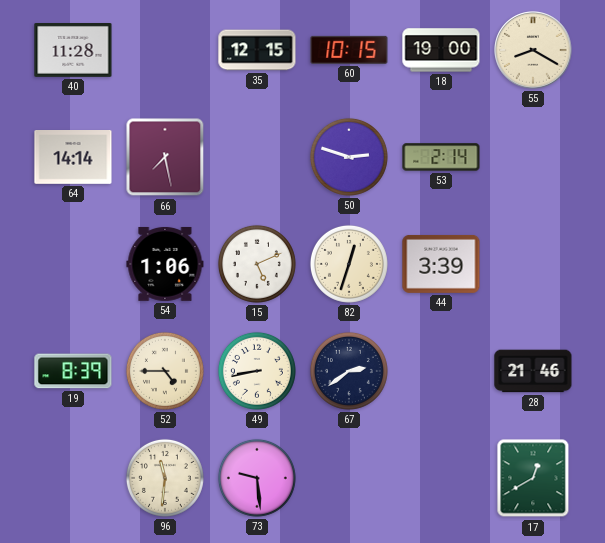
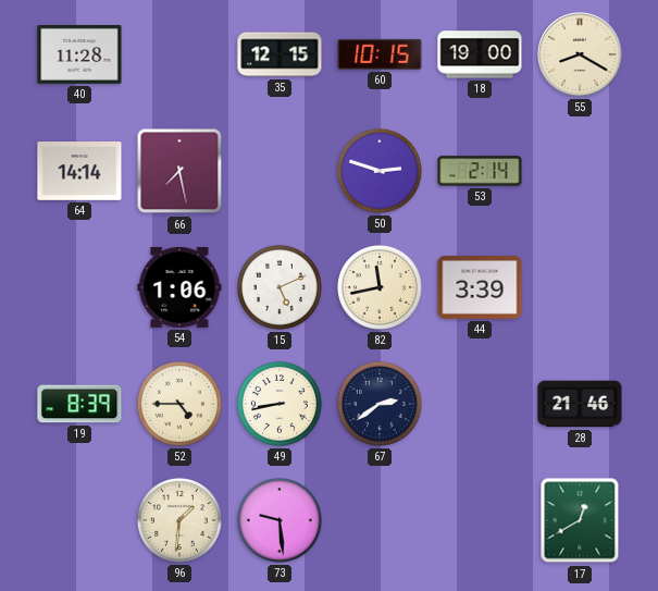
82: 12:33 -> 11:43
96: 11:31 -> 1:31
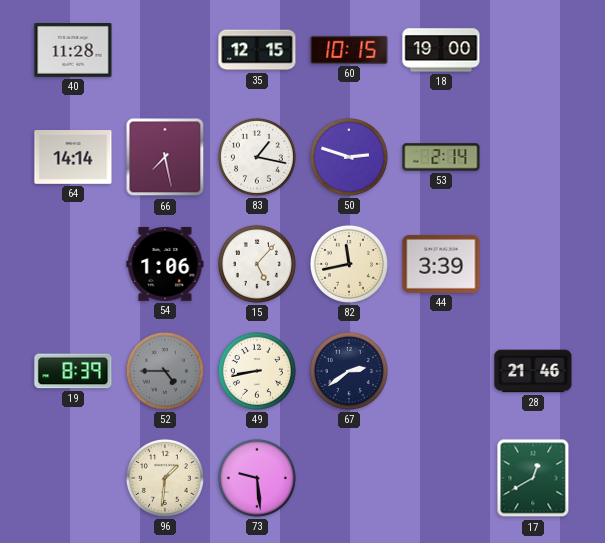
55: 8:20 -> none
83: none -> 1:17
15: 5:11 -> 5:07
52 dial: cream -> grey
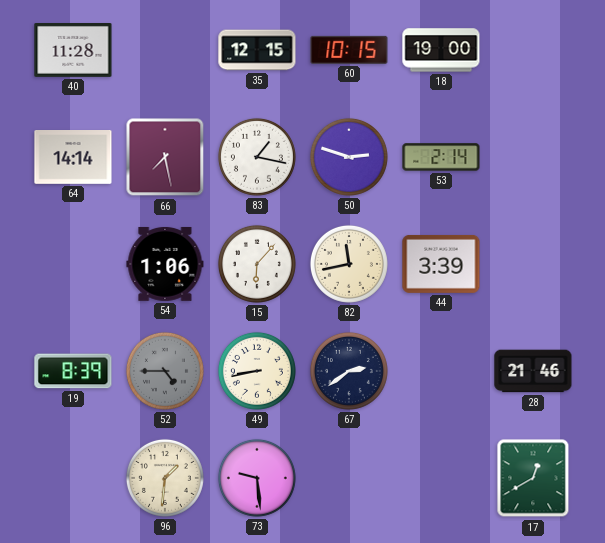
15: 5:07 -> 6:07
